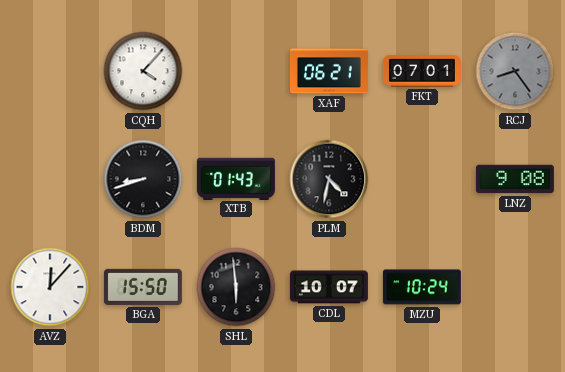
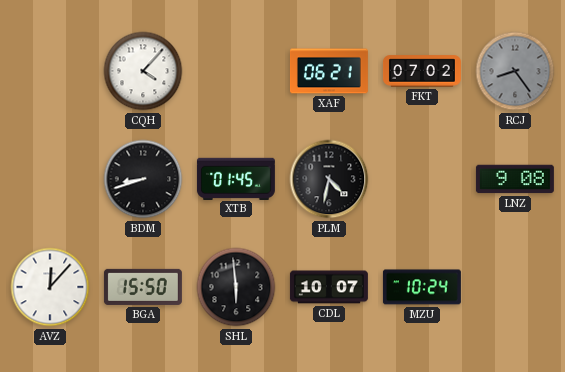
FKT: 07:01 -> 07:02
XTB: 01:43 -> 01:45
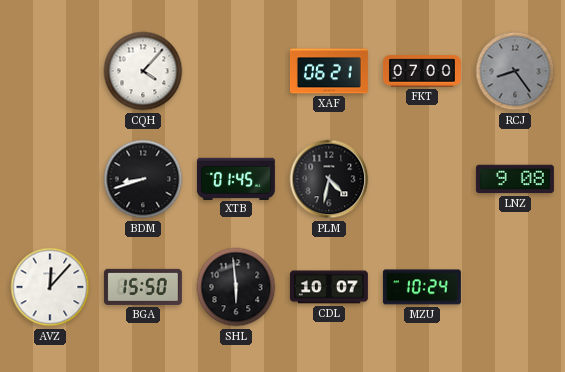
FKT: 07:02 -> 07:00
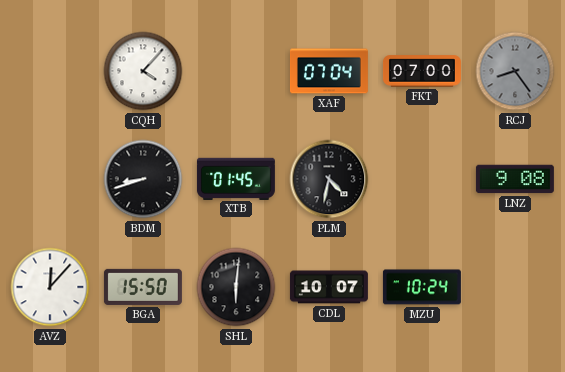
XAF: 06:21 -> 07:04
SHL: 5:59 -> 6:01
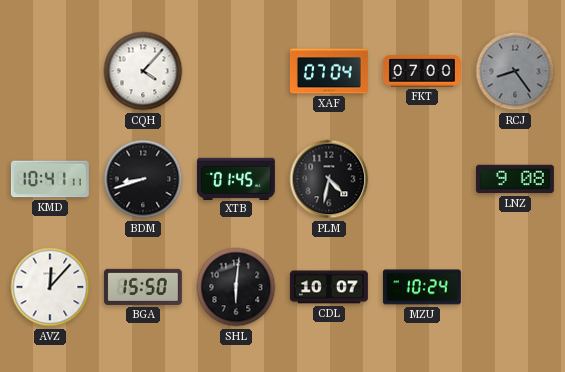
KMD: none -> 10:41
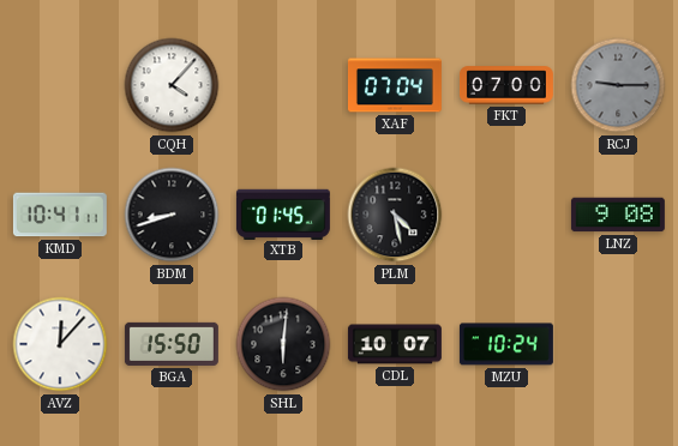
RCJ: 8:24 -> 9:15
PLM: 4:32 -> 4:28
